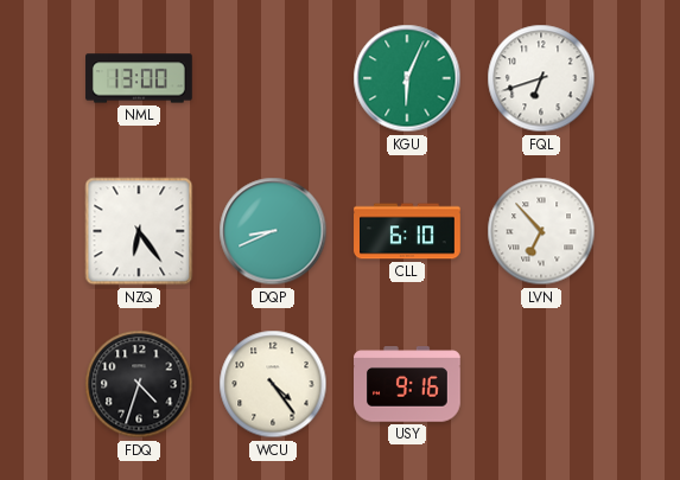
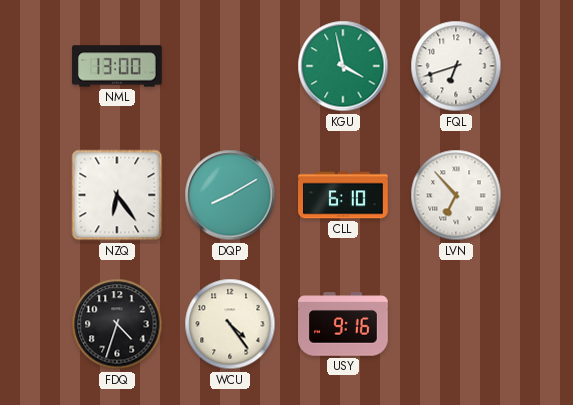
KGU: 6:04 -> 3:58
DQP: 8:41 -> 8:10
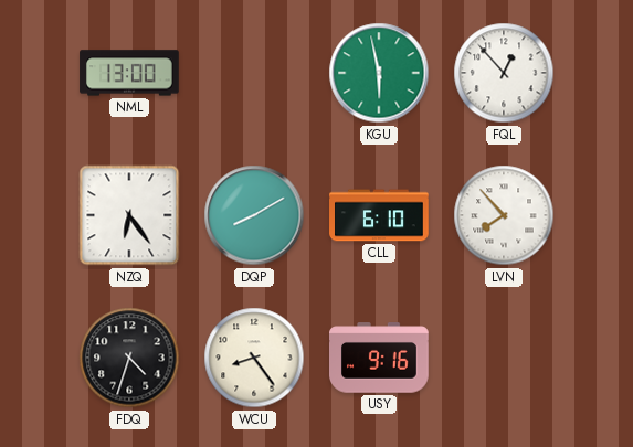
KGU: 3:58 -> 5:58
FQL: 6:42 -> 12:53
LVN: 6:53 -> 7:53
WCU: 4:24 -> 8:24
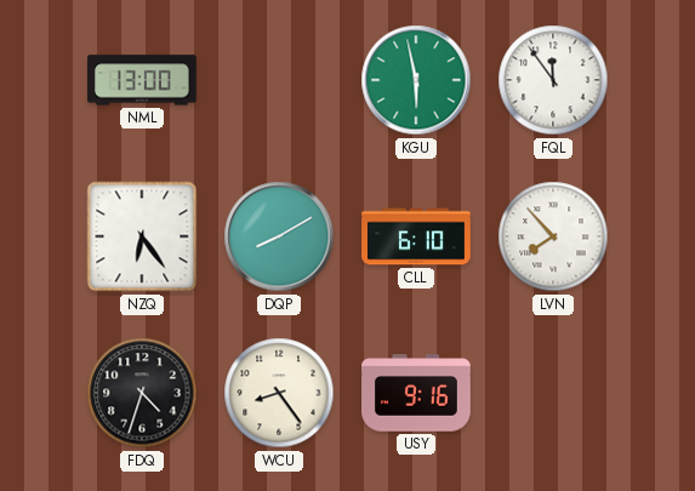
FQL: 12:53 -> 11:54
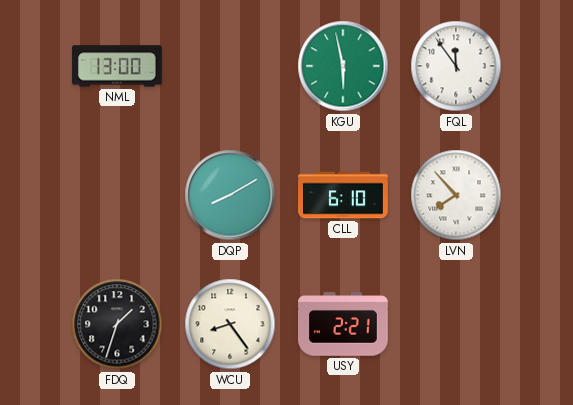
NZQ: 6:24 -> none
FDQ: 4:33 -> 1:33
USY: 9:16 -> 2:21
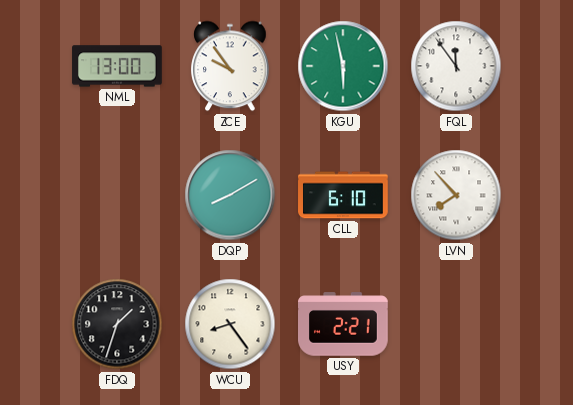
ZCE: none -> 9:54
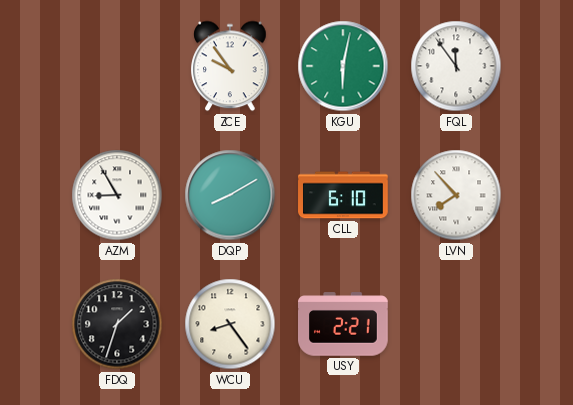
NML: 13:00 -> none
KGU: 5:58 -> 6:02
AZM: none -> 8:55
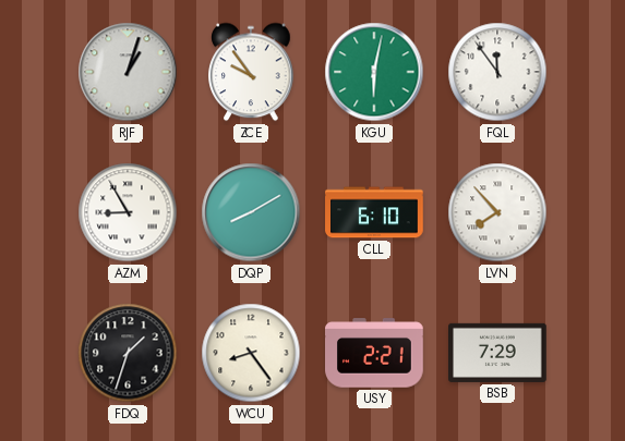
RJF: none -> 1:03
BSB: none -> 7:29
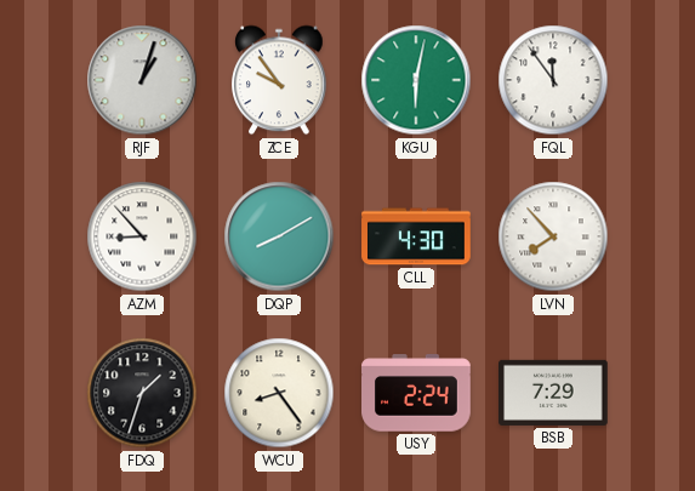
AZM: 8:55 -> 8:53
CLL: 6:10 -> 4:30
USY: 2:21 -> 2:24
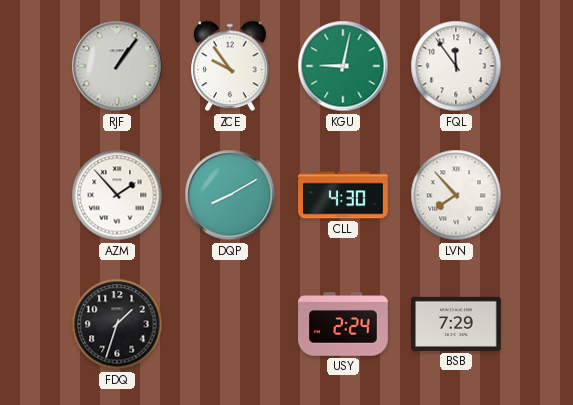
RJF: 1:03 -> 1:06
KGU: 6:02 -> 9:02
AZM: 8:53 -> 1:53
WCU: 8:24 -> none
